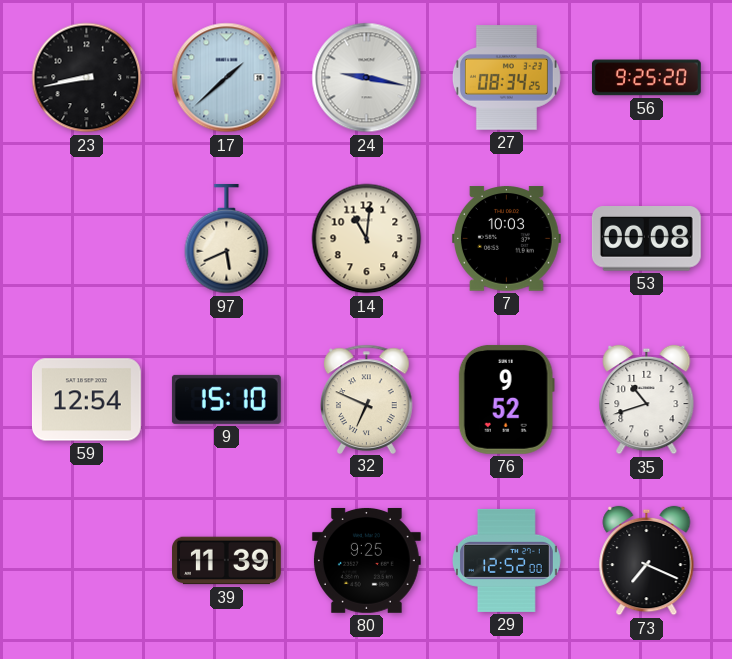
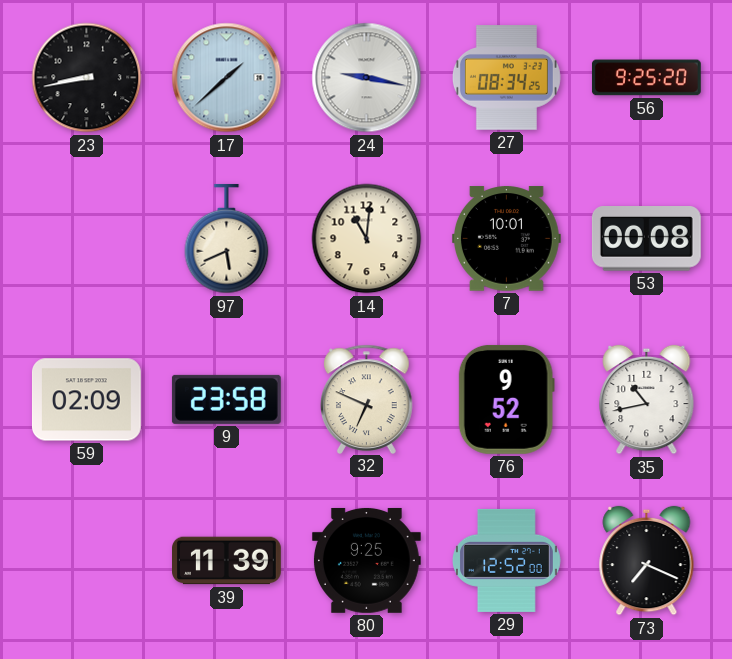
7: 10:03 -> 10:01
59: 12:54 -> 02:09
9: 15:10 -> 23:58
35: 10:42 -> 10:43
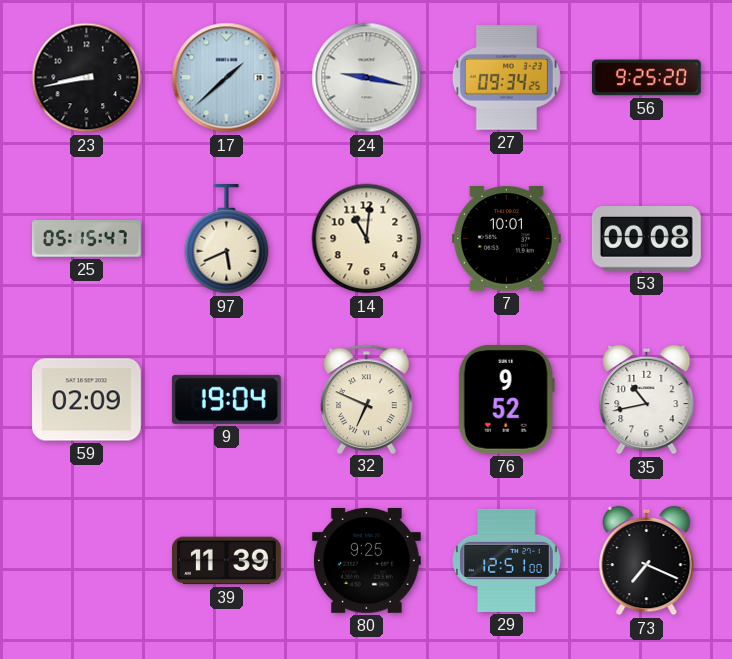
27: 08:34 -> 09:34
25: none -> 05:15
9: 23:58 -> 19:04
29: 12:52 -> 12:51
